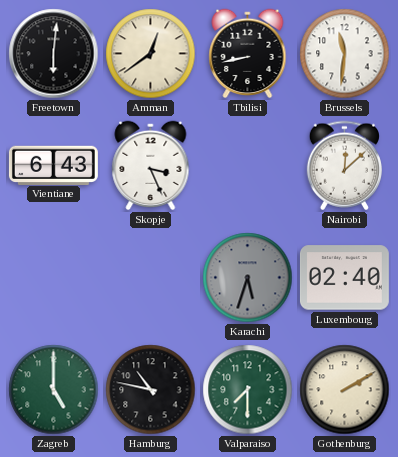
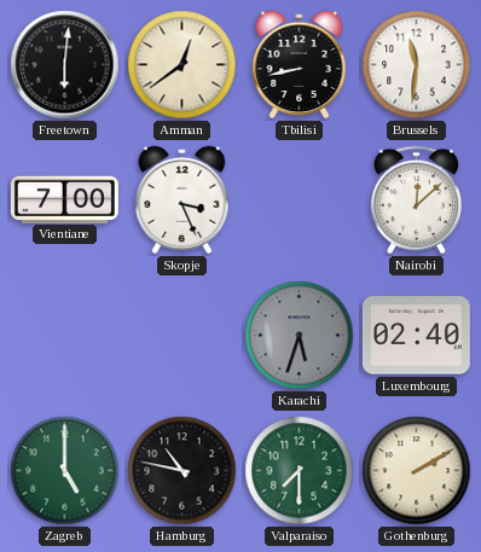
Vientiane: 6:43 -> 7:00
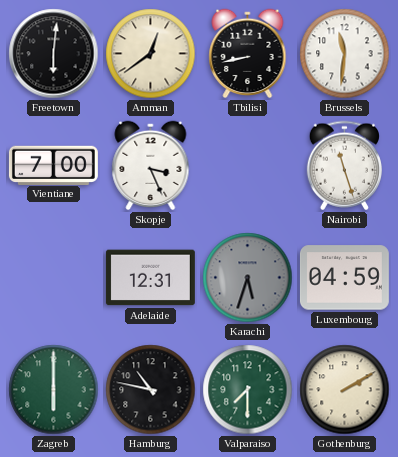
Nairobi: 12:08 -> 11:27
Adelaide: none -> 12:31
Luxembourg: 02:40 -> 04:59
Zagreb: 5:00 -> 6:00
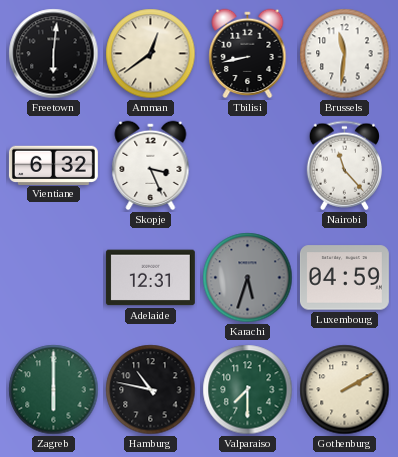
Vientiane: 7:00 -> 6:32
Nairobi: 11:27 -> 11:23
